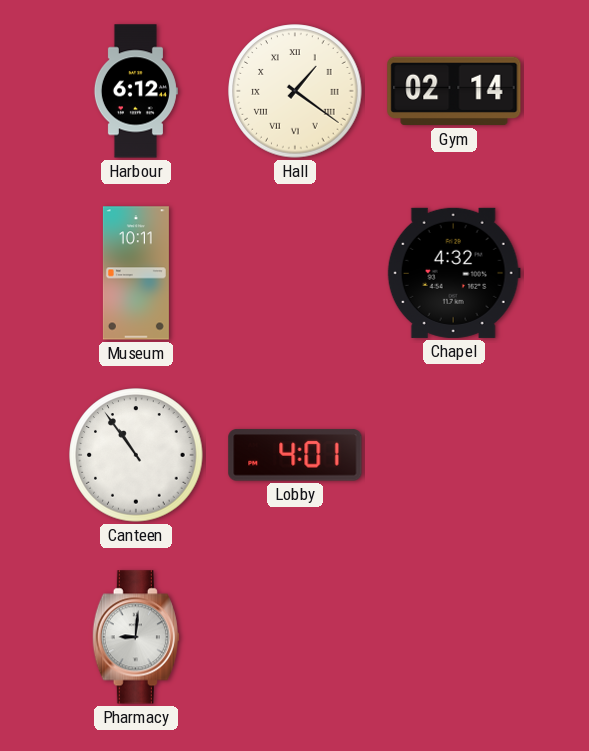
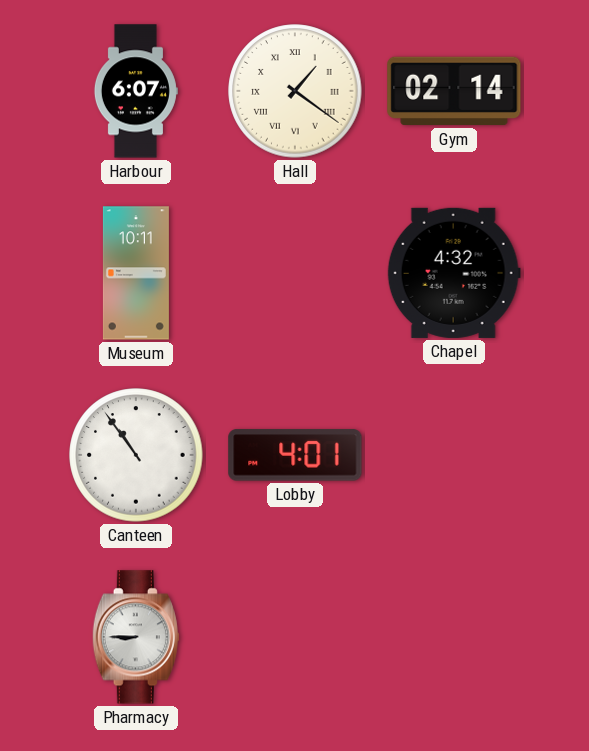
Harbour: 6:12 -> 6:07
Pharmacy: 9:01 -> 8:45
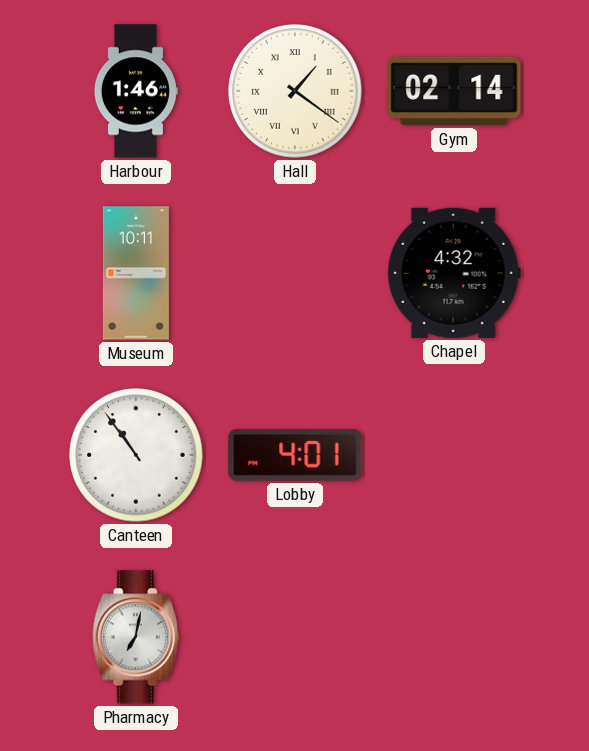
Harbour: 6:07 -> 1:46
Pharmacy: 8:45 -> 7:02
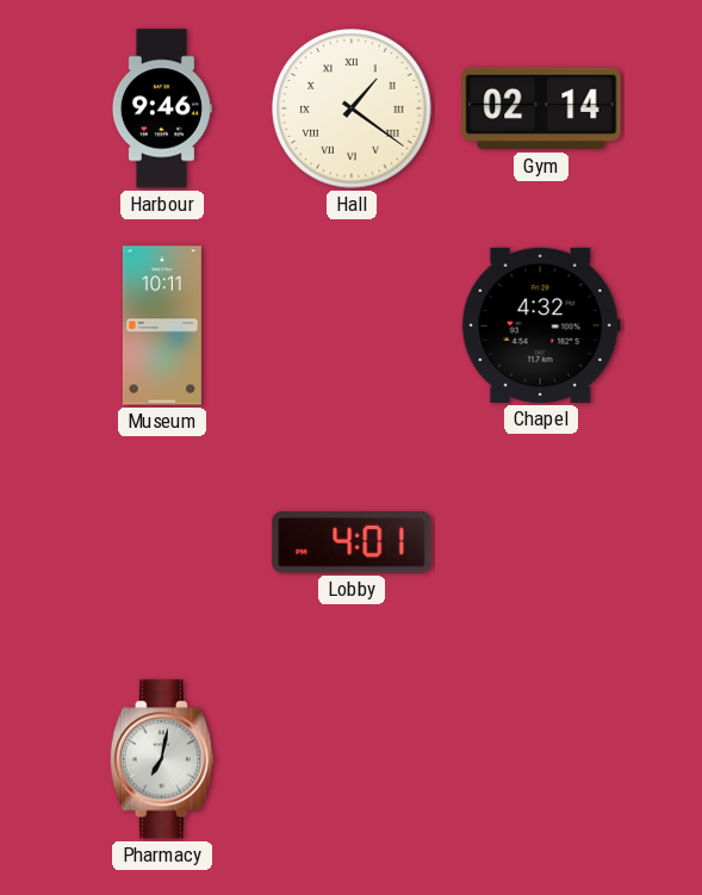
Harbour: 1:46 -> 9:46
Canteen: 10:54 -> none
